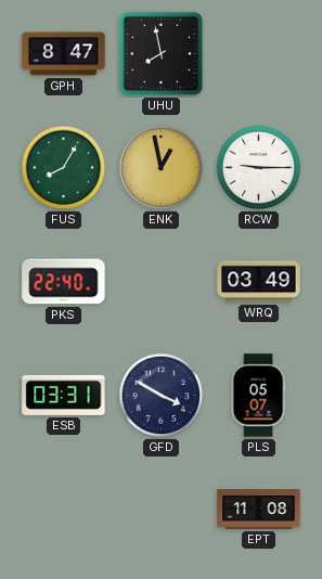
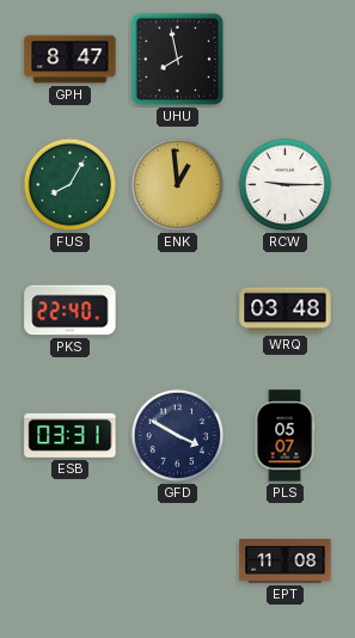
ENK: 12:58 -> 12:59
WRQ: 03:49 -> 03:48
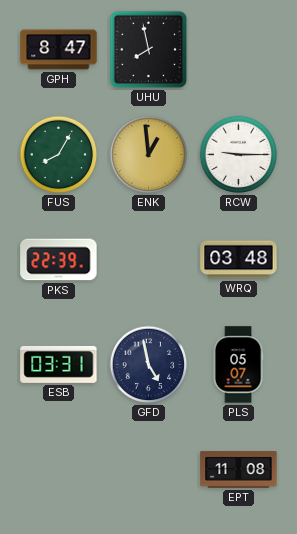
PKS: 22:40 -> 22:39
GFD: 3:50 -> 4:58
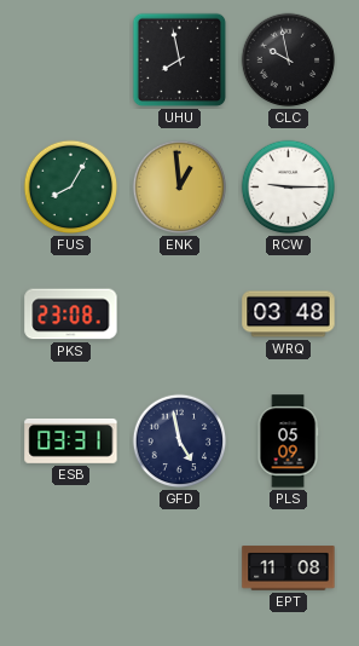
GPH: 8:47 -> none
CLC: none -> 9:58
PKS: 22:39 -> 23:08
PLS: 05:07 -> 05:09
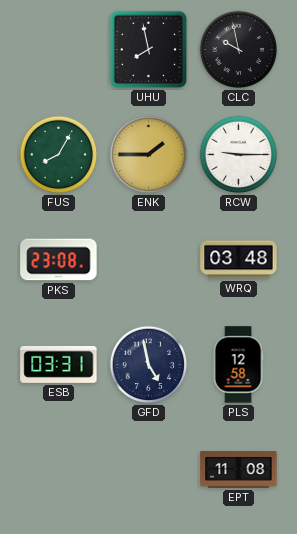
ENK: 12:59 -> 1:45
PLS: 05:09 -> 12:58
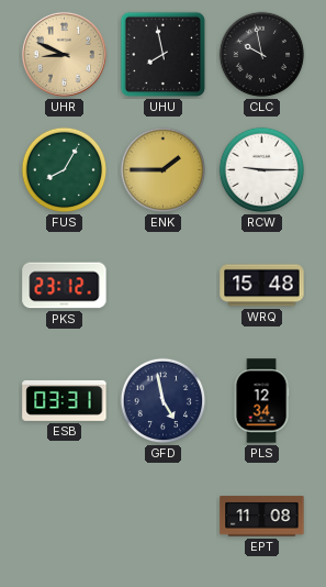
UHR: none -> 8:49
PKS: 23:08 -> 23:12
WRQ: 03:48 -> 15:48
PLS: 12:58 -> 12:34
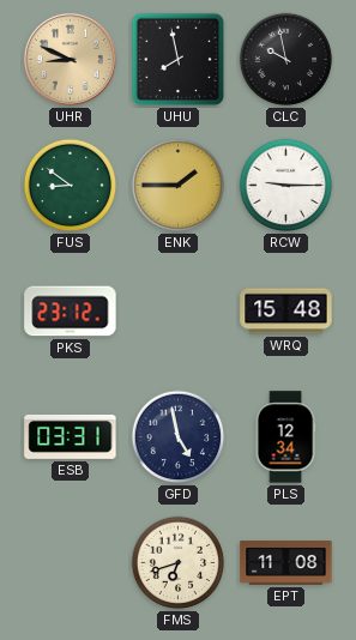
FUS: 8:05 -> 8:51
FMS: none -> 6:42
